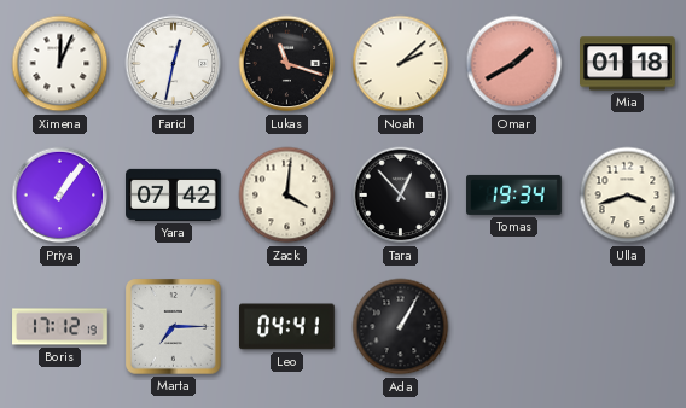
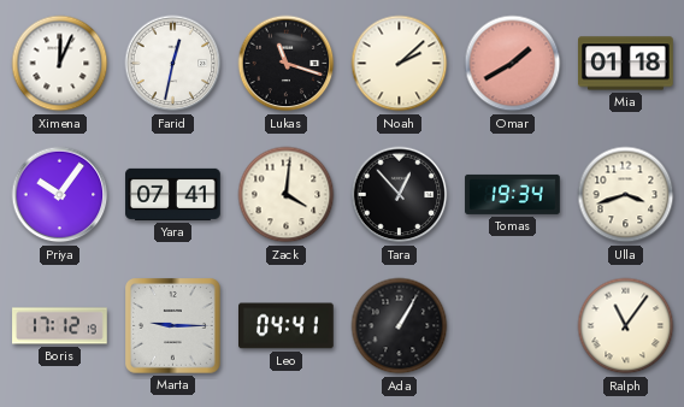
Priya: 1:06 -> 10:06
Yara: 07:42 -> 07:41
Marta: 7:15 -> 9:15
Ralph: none -> 11:06
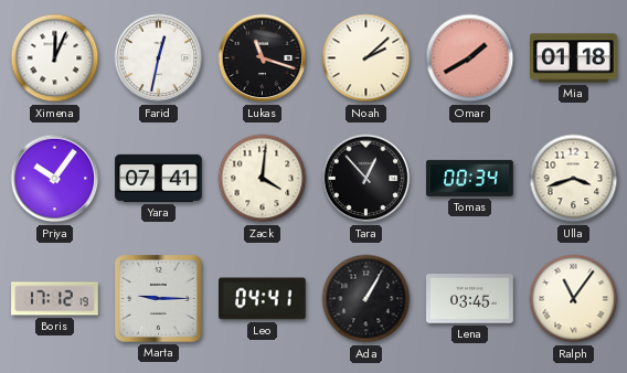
Tomas: 19:34 -> 00:34
Lena: none -> 03:45
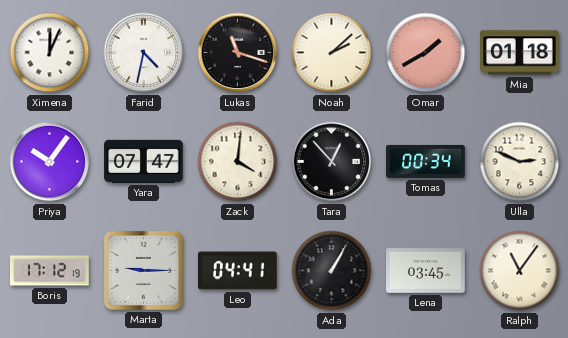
Farid: 12:32 -> 4:32
Yara: 07:41 -> 07:47
Ulla: 3:42 -> 2:49
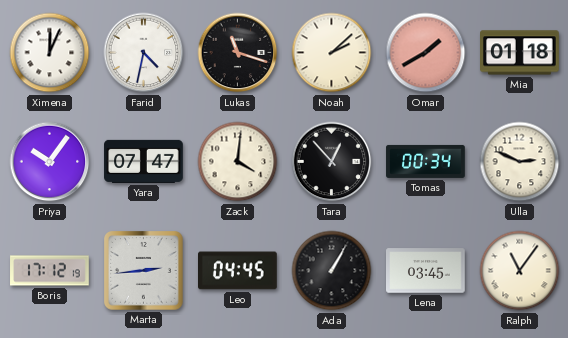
Marta: 9:15 -> 2:44
Leo: 04:41 -> 04:45
